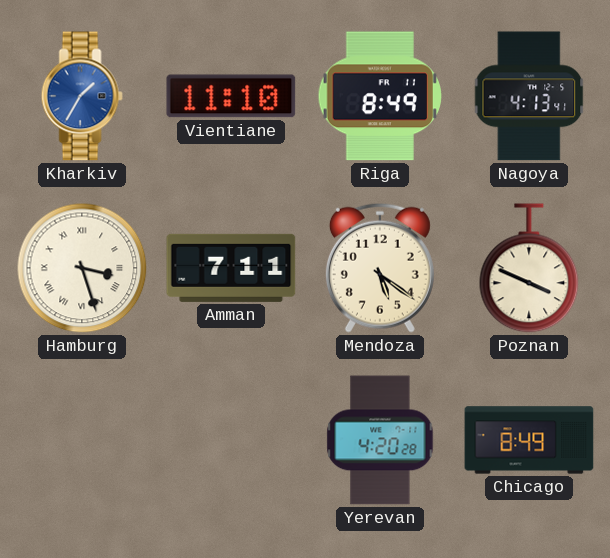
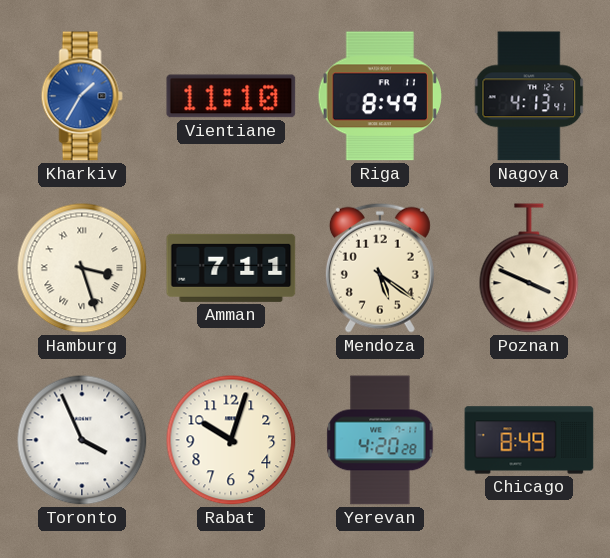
Toronto: none -> 3:56
Rabat: none -> 10:03
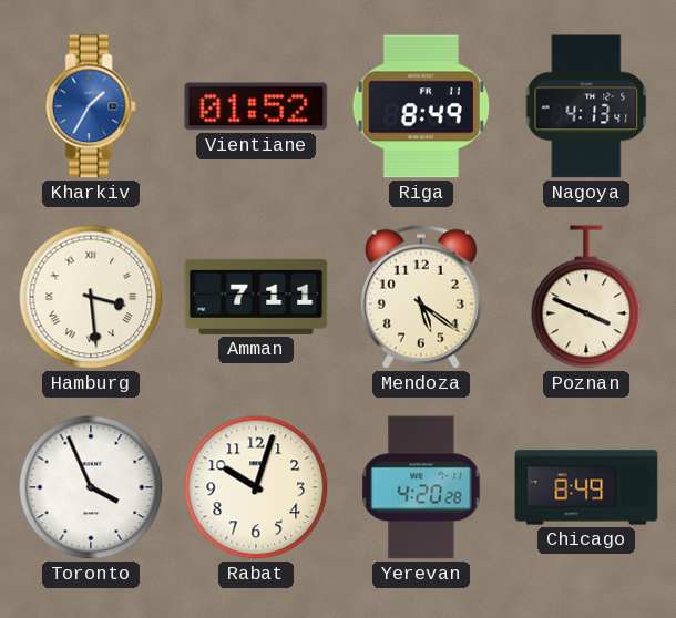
Vientiane: 11:10 -> 01:52
Hamburg: 3:27 -> 3:29
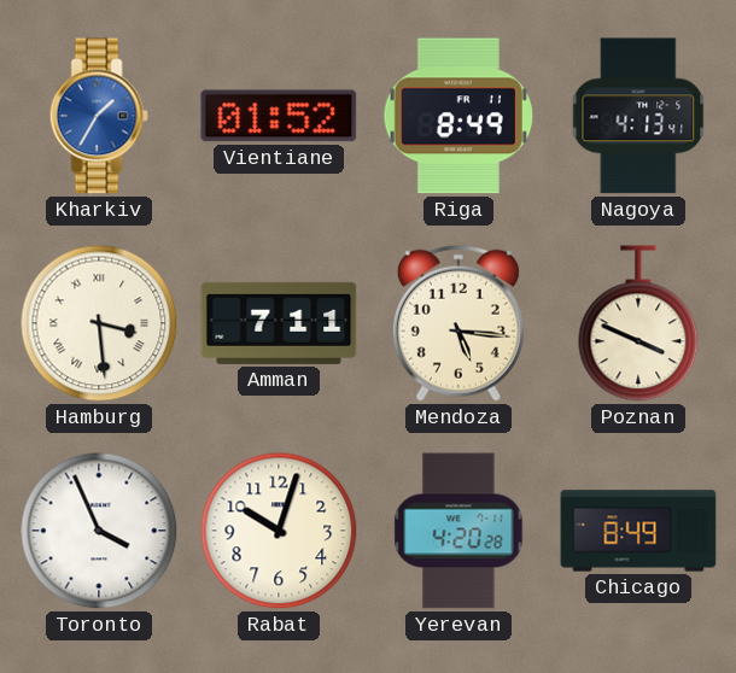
Mendoza: 5:21 -> 5:16
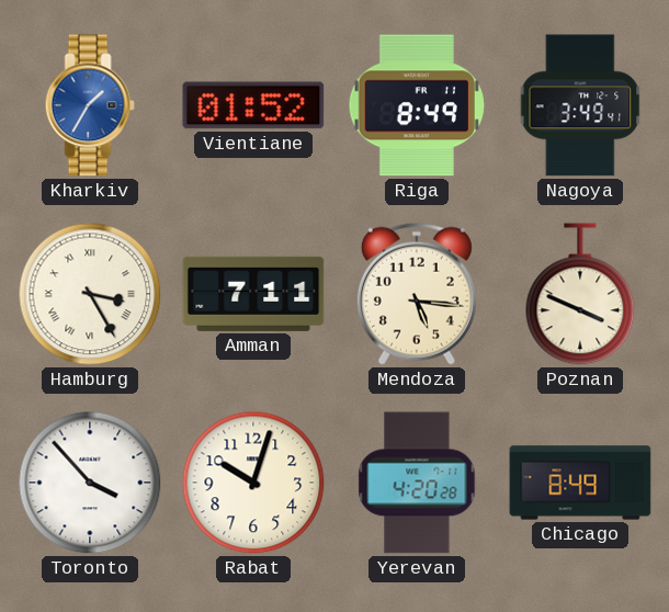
Nagoya: 4:13 -> 3:49
Hamburg: 3:29 -> 3:25
Toronto: 3:56 -> 3:53
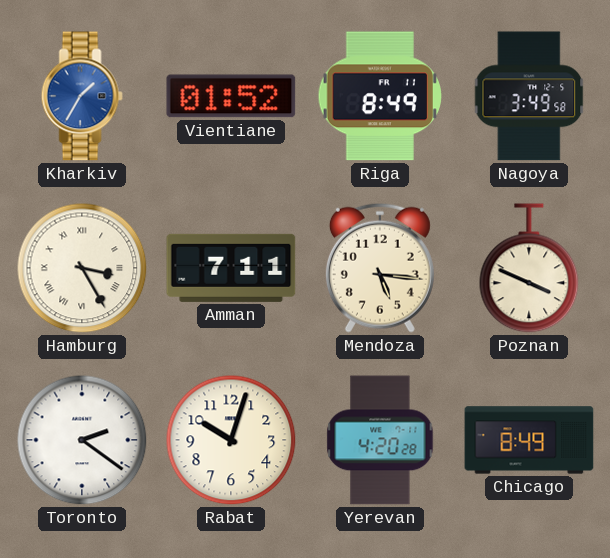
Nagoya: 3:49:41 -> 3:49:58
Toronto: 3:53 -> 2:21
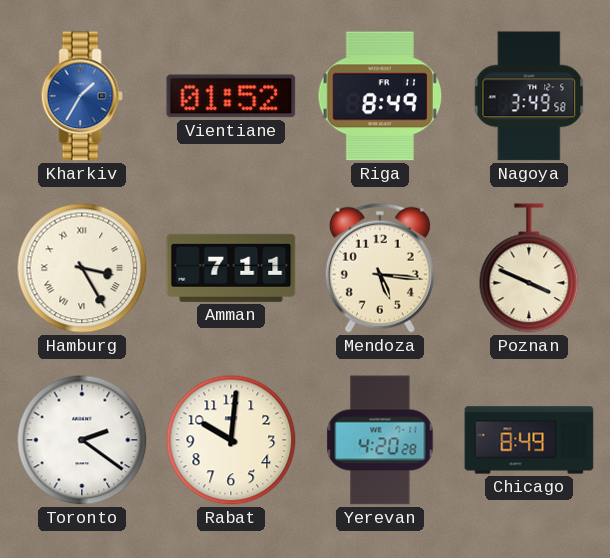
Rabat: 10:03 -> 10:01
